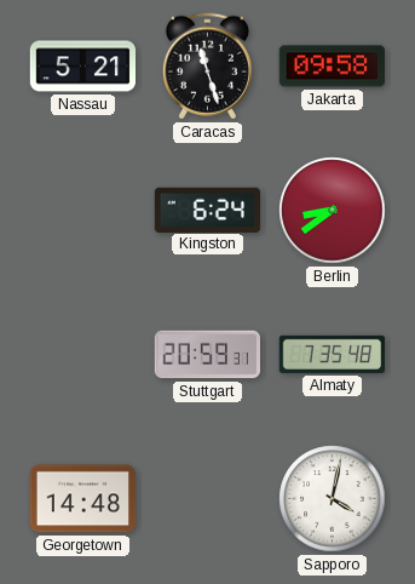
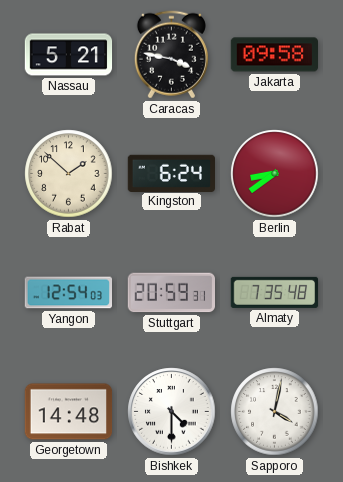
Caracas: 11:27 -> 3:47
Rabat: none -> 1:52
Yangon: none -> 12:54
Bishkek: none -> 4:30
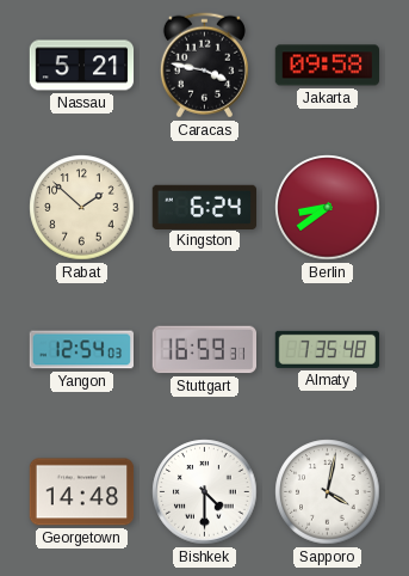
Stuttgart: 20:59 -> 16:59
